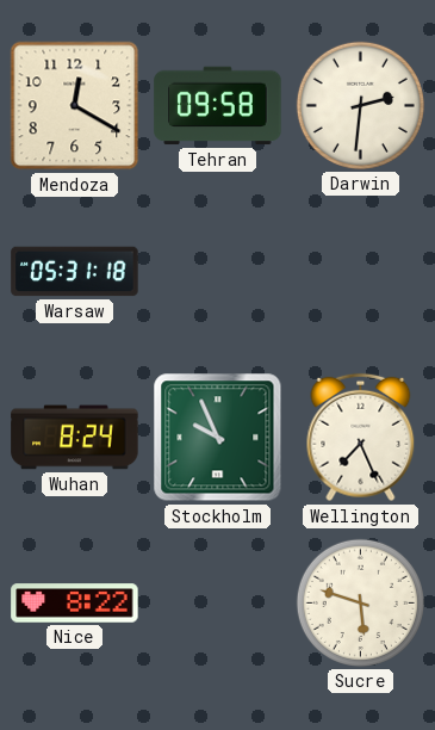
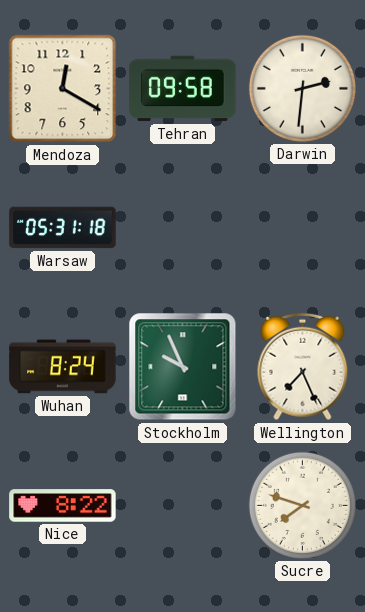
Sucre: 5:48 -> 7:48
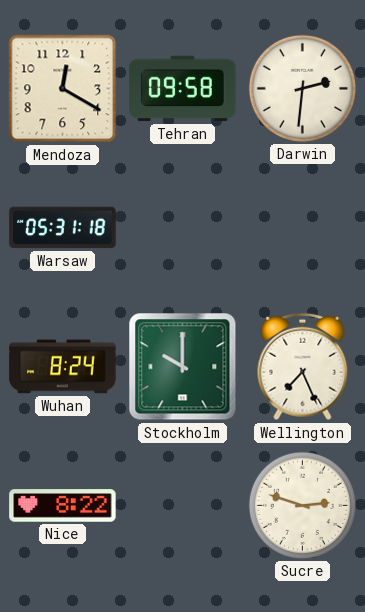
Stockholm: 9:56 -> 10:00
Sucre: 7:48 -> 2:48
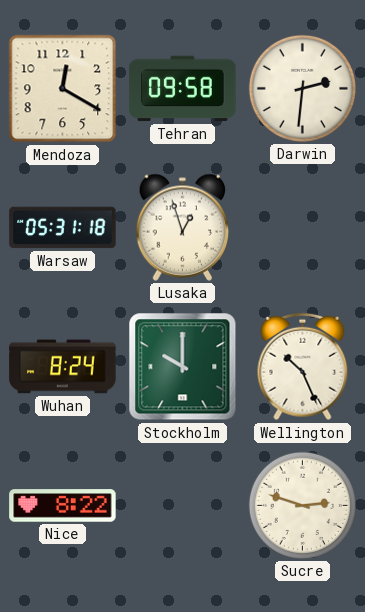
Lusaka: none -> 12:57
Wellington: 7:26 -> 10:26
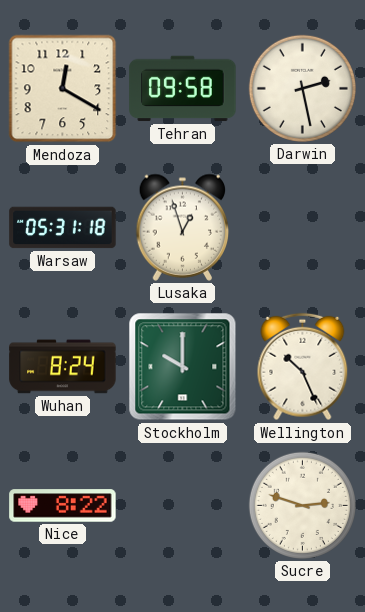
Darwin: 2:31 -> 2:28
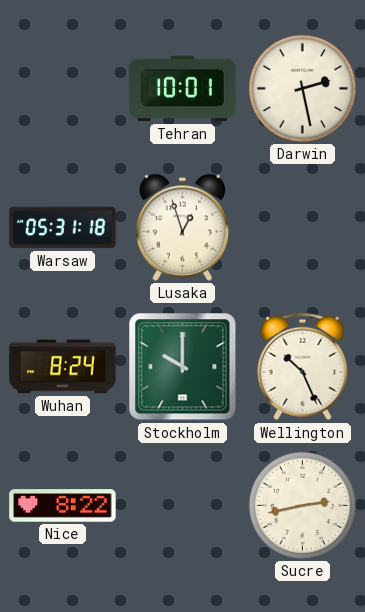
Mendoza: 12:20 -> none
Tehran: 09:58 -> 10:01
Sucre: 2:48 -> 2:43
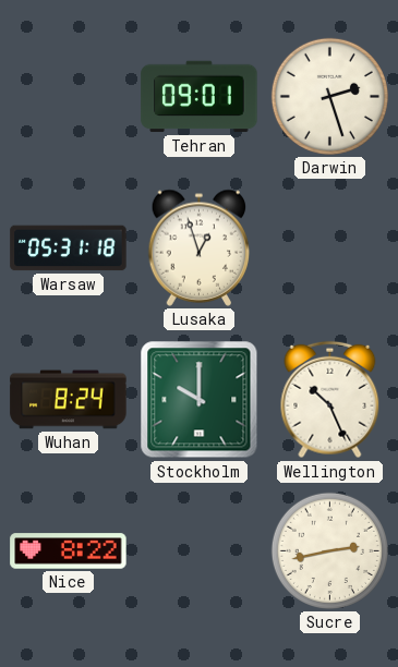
Tehran: 10:01 -> 09:01
Darwin: 2:28 -> 2:27
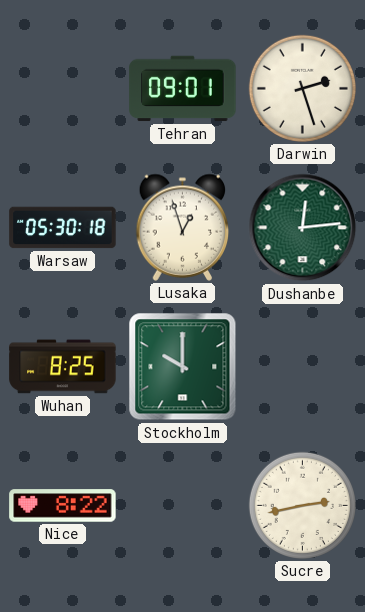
Warsaw: 05:31 -> 05:30
Dushanbe: none -> 12:14
Wuhan: 8:24 -> 8:25
Wellington: 10:26 -> none
